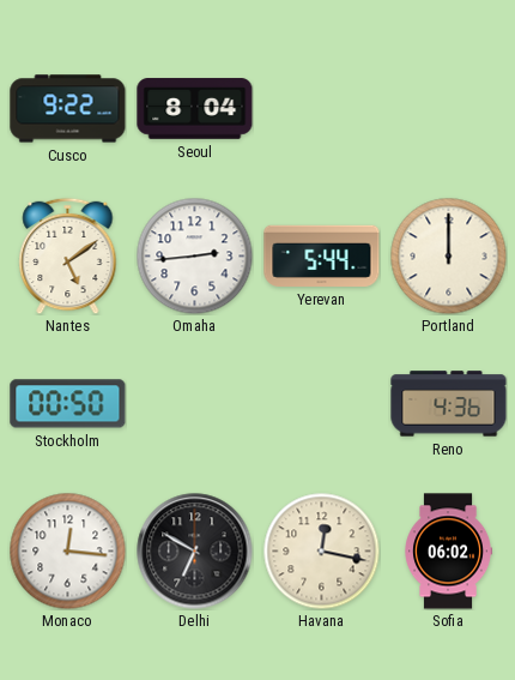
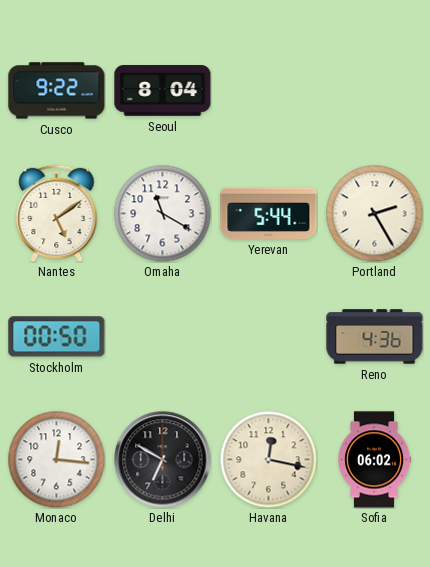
Omaha: 2:44 -> 11:20
Portland: 12:00 -> 2:25
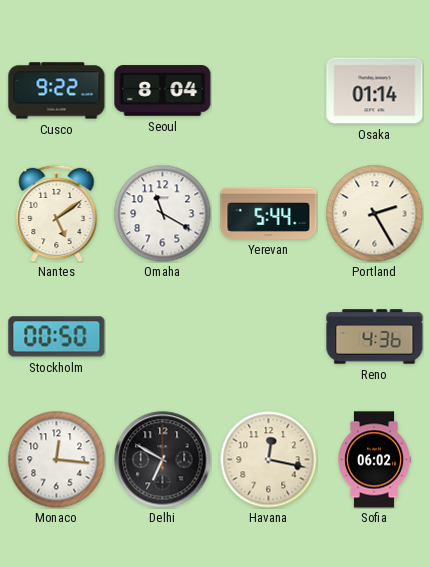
Osaka: none -> 01:14
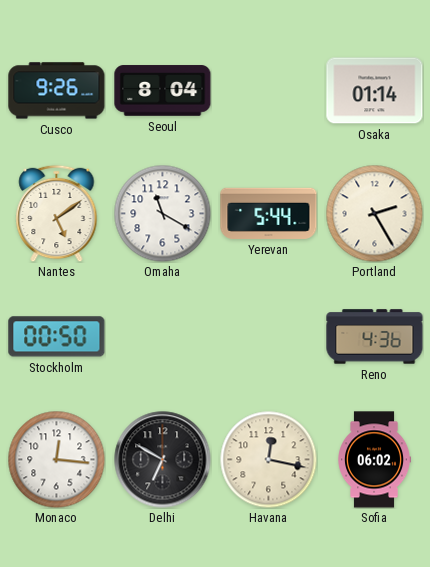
Cusco: 9:22 -> 9:26
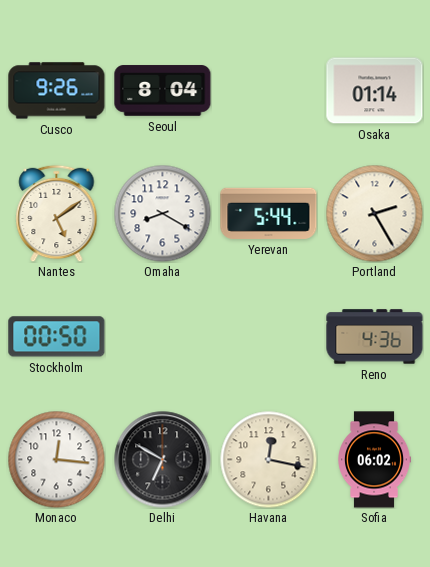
Omaha: 11:20 -> 8:20
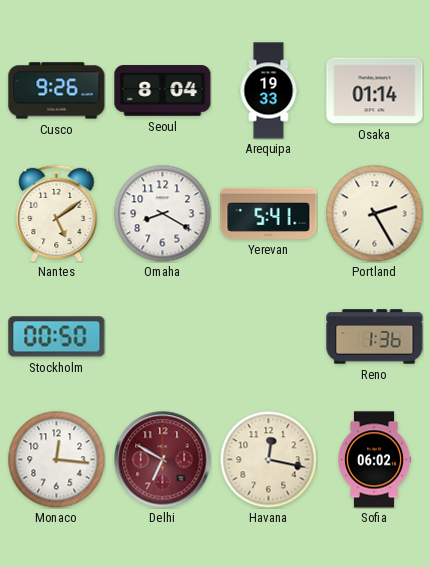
Arequipa: none -> 19:33
Yerevan: 5:44 -> 5:41
Reno: 4:36 -> 1:36
Delhi dial: black -> burgundy
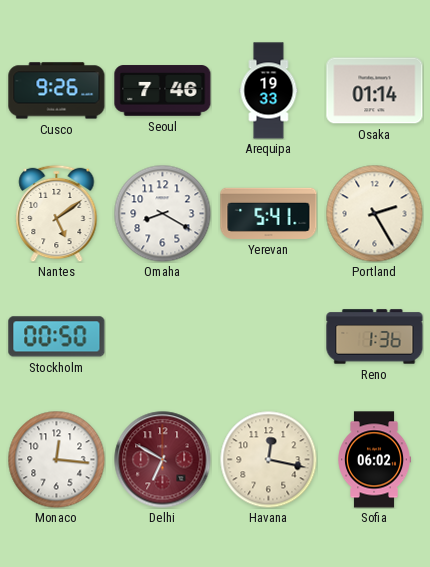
Seoul: 8:04 -> 7:46
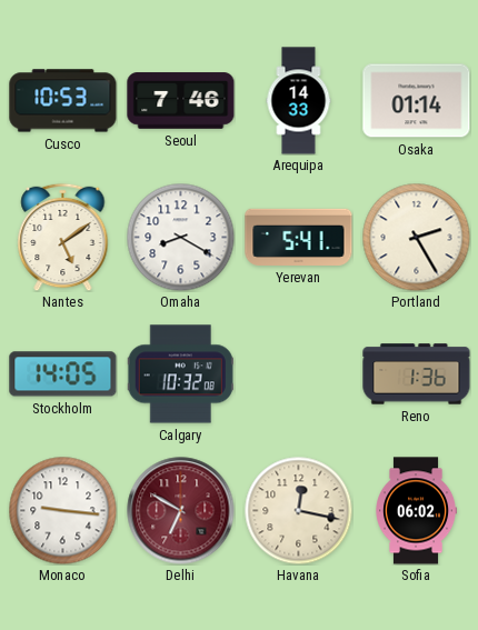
Cusco: 9:26 -> 10:53
Arequipa: 19:33 -> 14:33
Stockholm: 00:50 -> 14:05
Calgary: none -> 10:32
Monaco: 12:16 -> 9:16
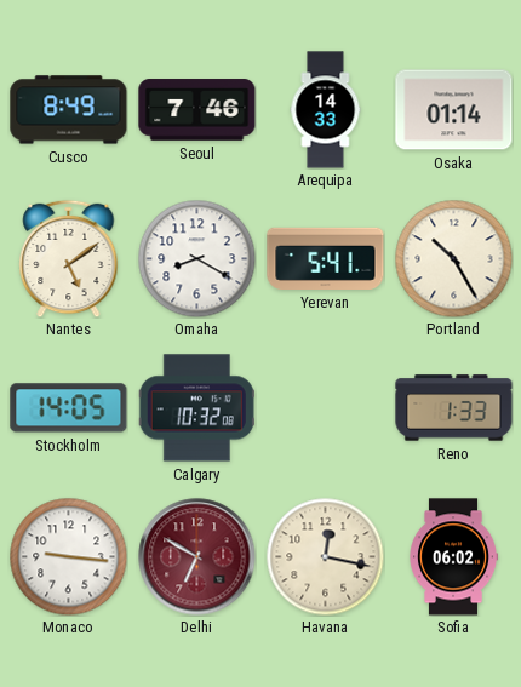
Cusco: 10:53 -> 8:49
Portland: 2:25 -> 10:25
Reno: 1:36 -> 1:33
